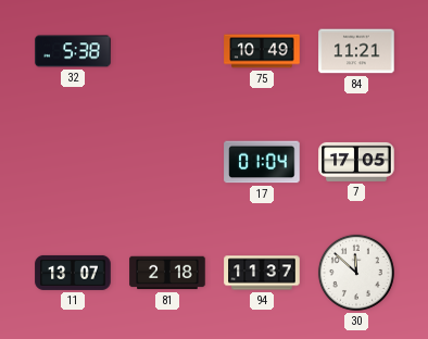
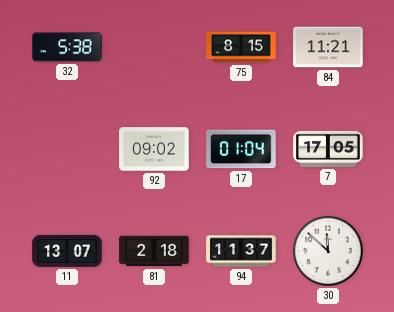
75: 10:49 -> 8:15
92: none -> 09:02
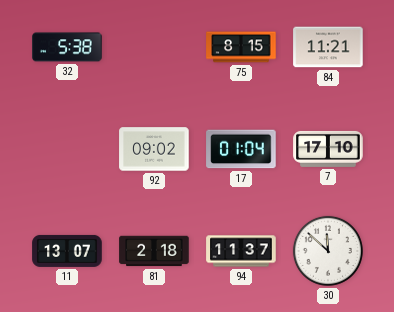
7: 17:05 -> 17:10
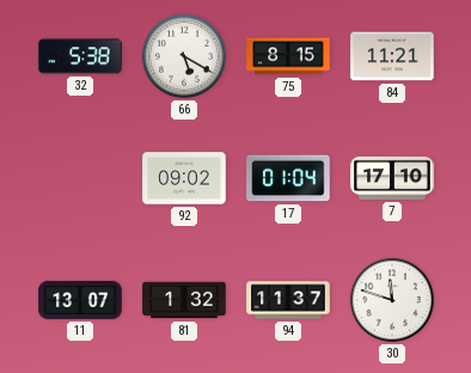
66: none -> 5:20
81: 2:18 -> 1:32
30: 11:52 -> 11:48
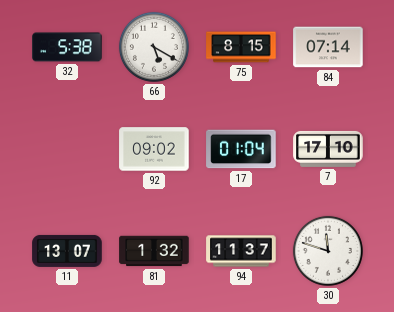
84: 11:21 -> 07:14
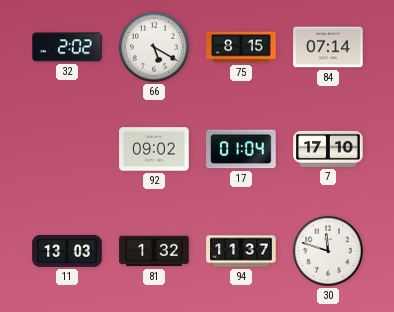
32: 5:38 -> 2:02
11: 13:07 -> 13:03
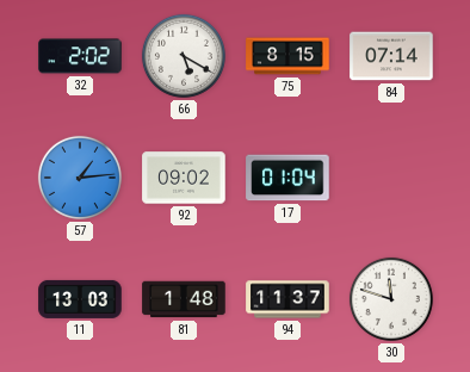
57: none -> 1:14
7: 17:10 -> none
81: 1:32 -> 1:48
